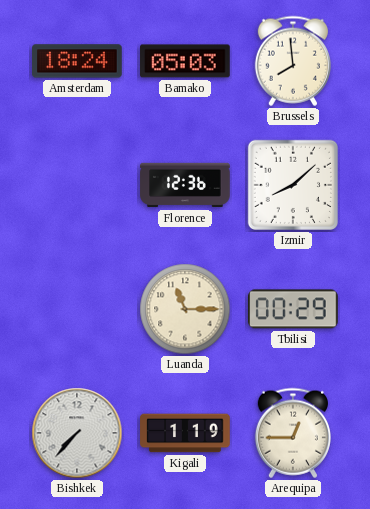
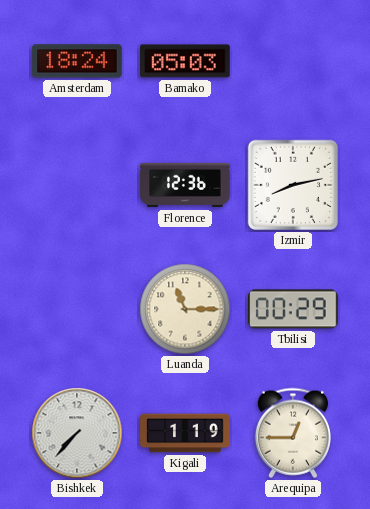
Brussels: 7:59 -> none
Izmir: 8:08 -> 8:13
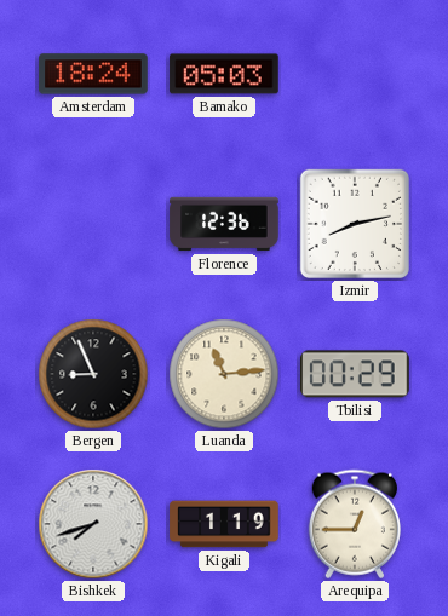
Bergen: none -> 8:56
Luanda: 11:15 -> 11:14
Bishkek: 7:37 -> 7:42
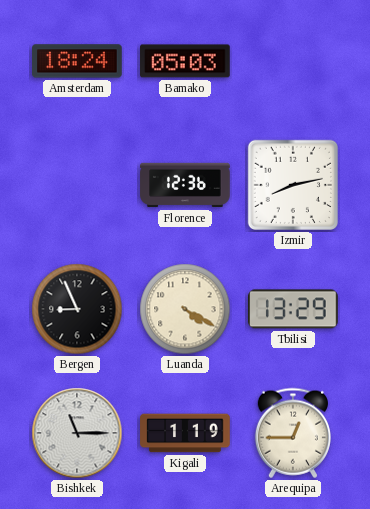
Luanda: 11:14 -> 4:20
Tbilisi: 00:29 -> 13:29
Bishkek: 7:42 -> 11:15
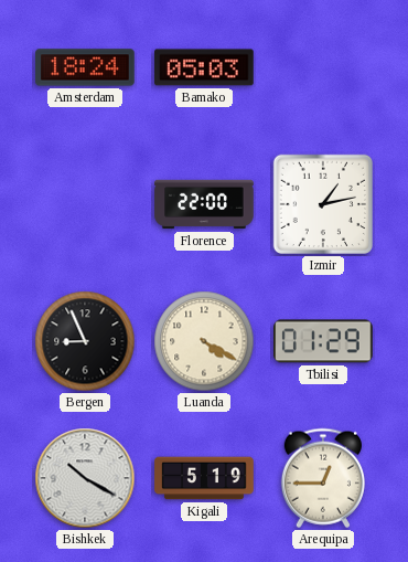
Florence: 12:36 -> 22:00
Izmir: 8:13 -> 1:13
Tbilisi: 13:29 -> 01:29
Bishkek: 11:15 -> 10:20
Kigali: 1:19 -> 5:19
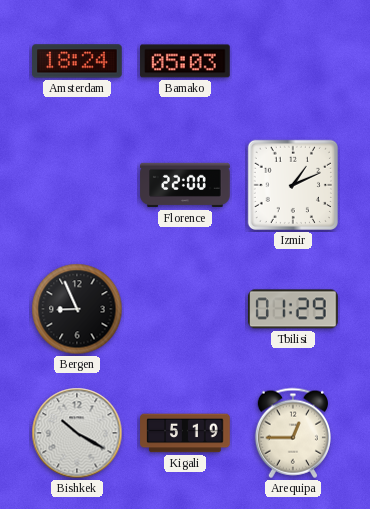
Izmir: 1:13 -> 1:11
Luanda: 4:20 -> none
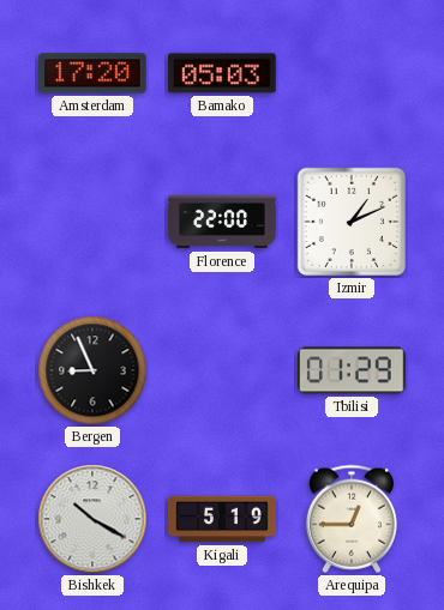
Amsterdam: 18:24 -> 17:20
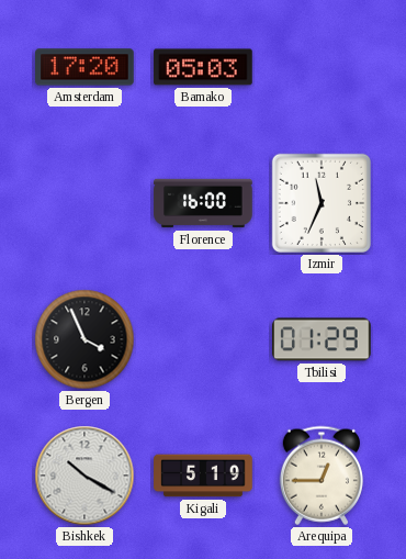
Florence: 22:00 -> 16:00
Izmir: 1:11 -> 11:34
Bergen: 8:56 -> 3:56
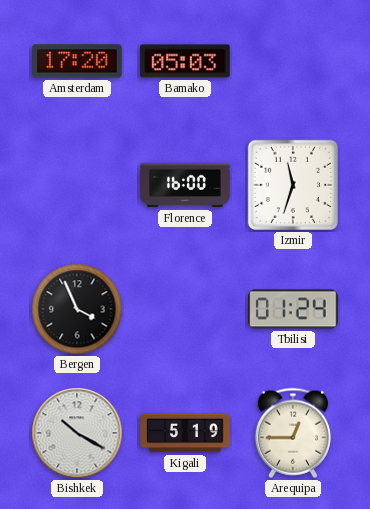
Izmir: 11:34 -> 11:33
Tbilisi: 01:29 -> 01:24
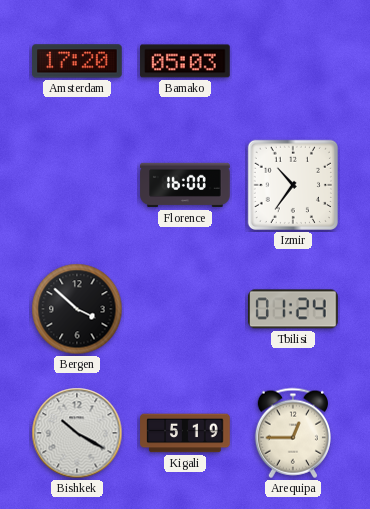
Izmir: 11:33 -> 10:36
Bergen: 3:56 -> 3:52
